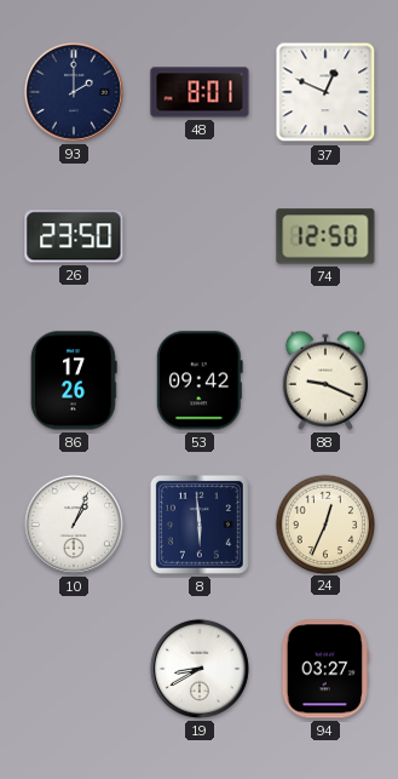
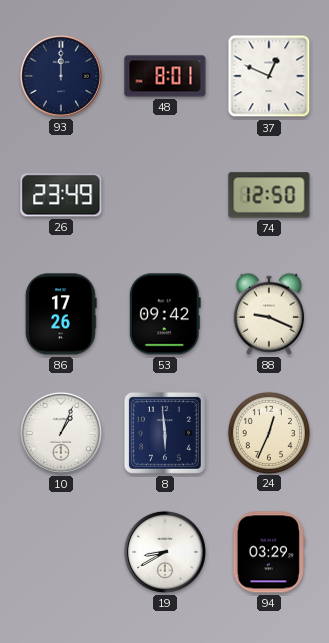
93: 2:00 -> 12:00
26: 23:50 -> 23:49
94: 03:27 -> 03:29
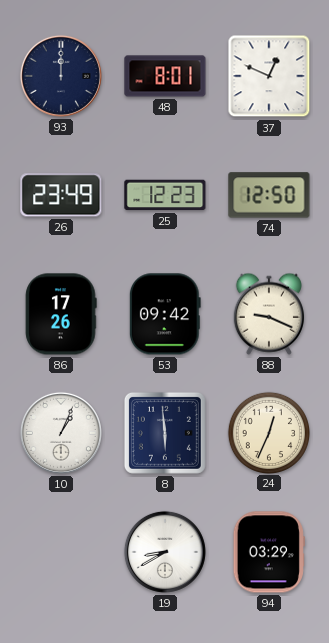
25: none -> 12:23
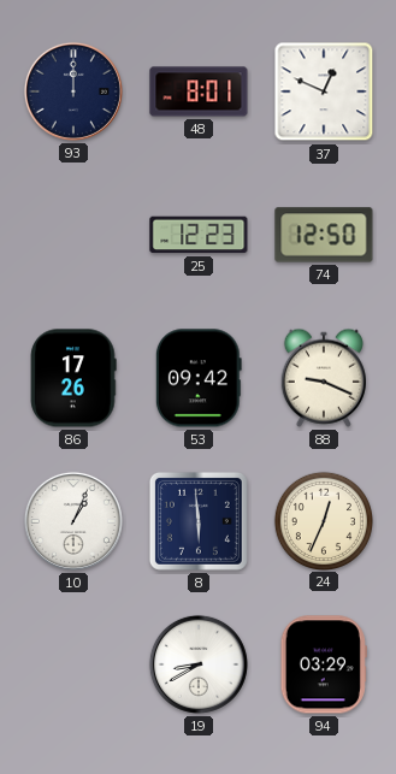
26: 23:49 -> none
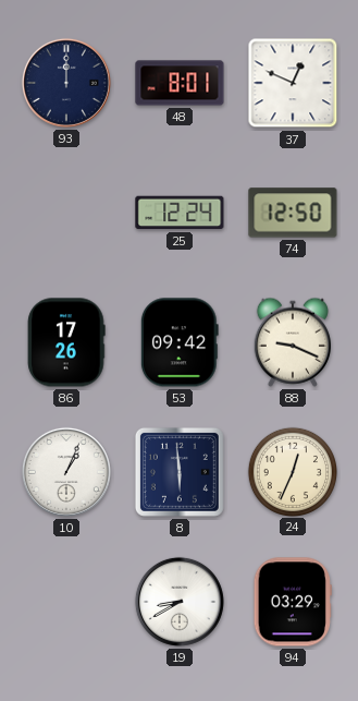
25: 12:23 -> 12:24
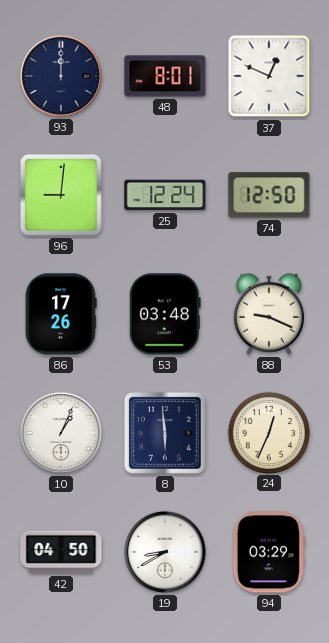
96: none -> 9:01
53: 09:42 -> 03:48
42: none -> 04:50
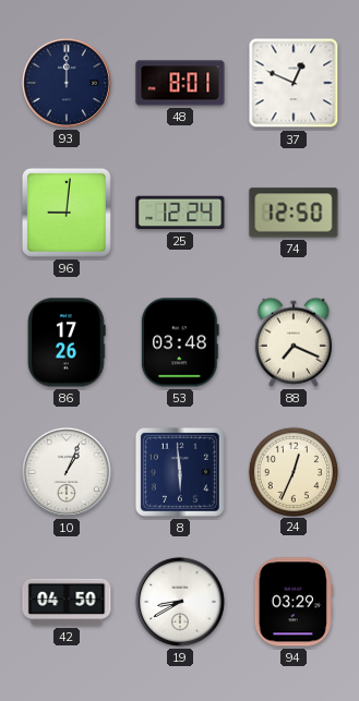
88: 9:19 -> 7:19
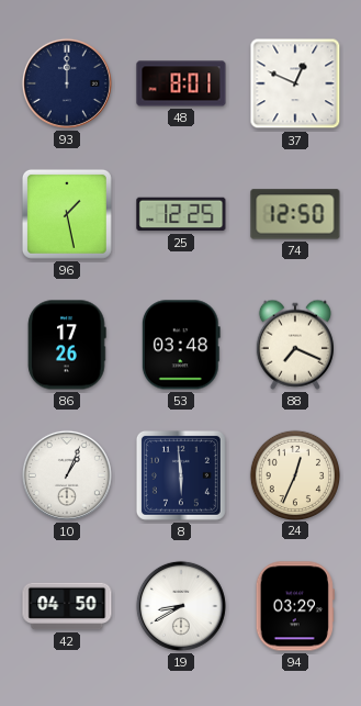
96: 9:01 -> 1:28
25: 12:24 -> 12:25
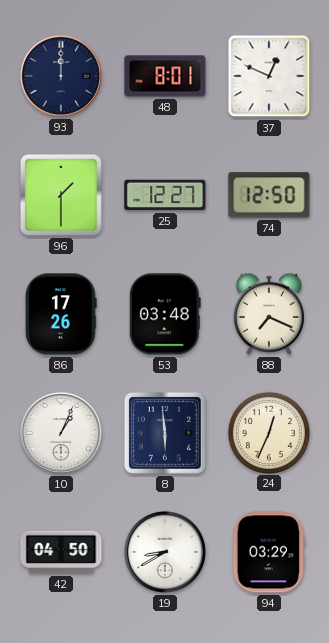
96: 1:28 -> 1:30
25: 12:25 -> 12:27
